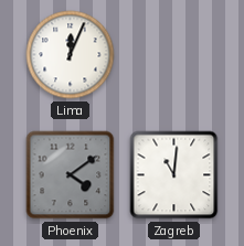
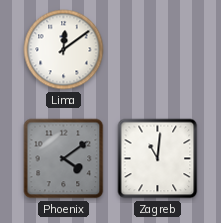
Lima: 12:04 -> 12:09
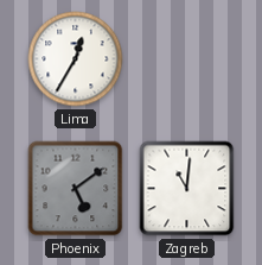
Lima: 12:09 -> 12:35
Phoenix: 4:09 -> 5:09
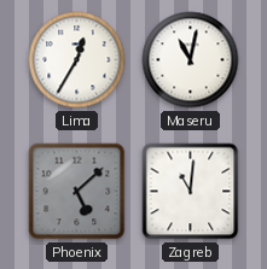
Maseru: none -> 11:02
Phoenix: 5:09 -> 5:08
